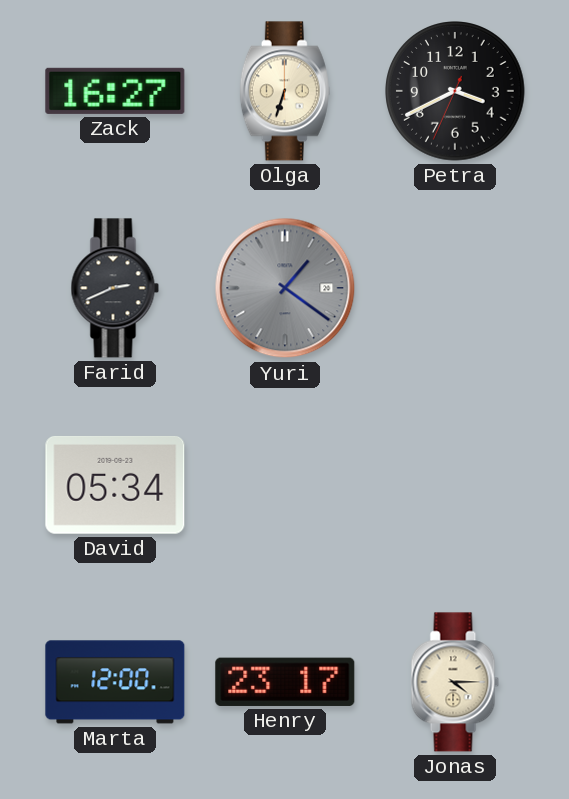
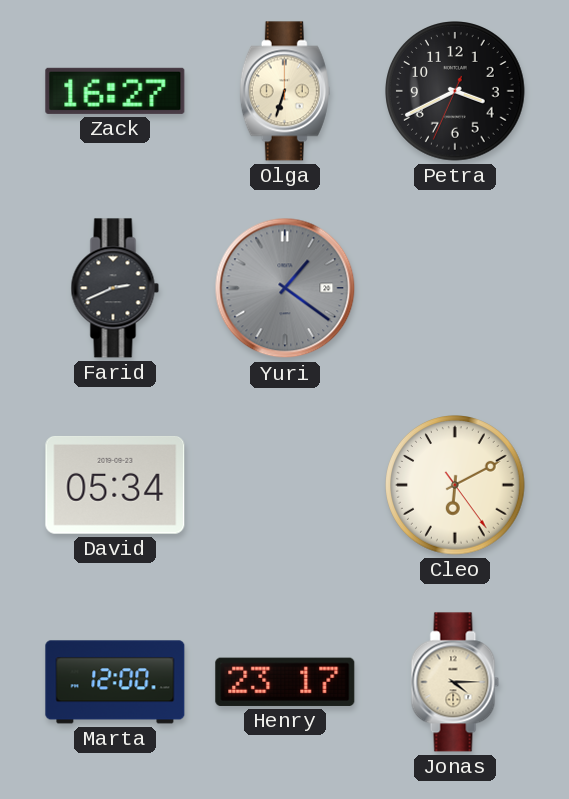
Cleo: none -> 6:10
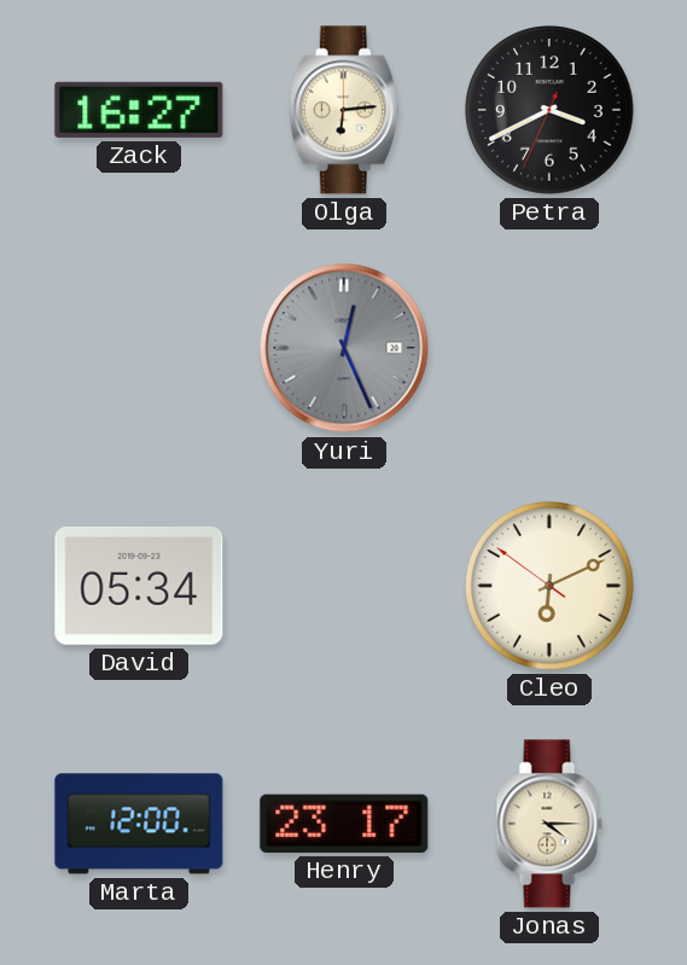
Olga: 6:33 -> 6:14
Farid: 2:41 -> none
Yuri: 1:21 -> 12:26
Cleo: 6:10:24 -> 6:10:51
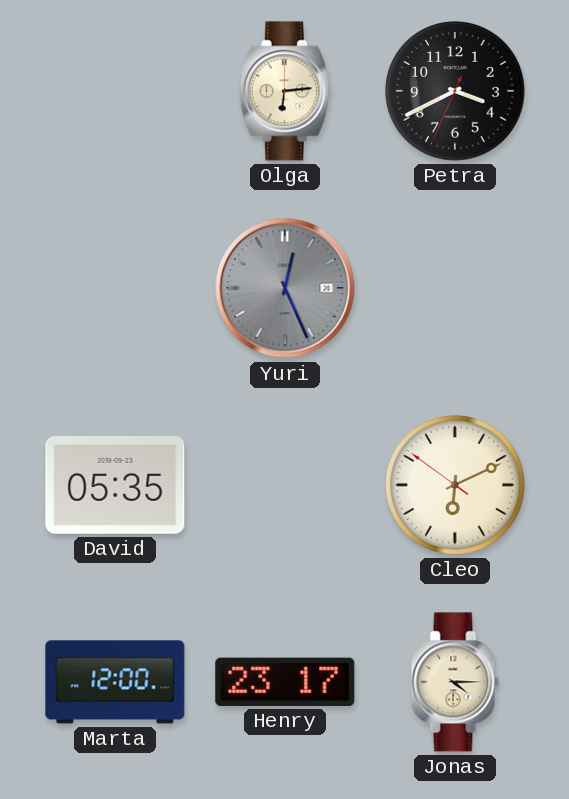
Zack: 16:27 -> none
David: 05:34 -> 05:35
